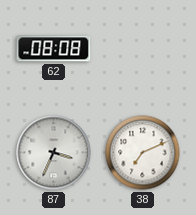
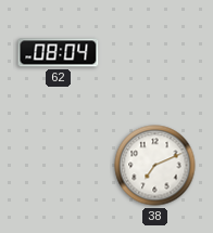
62: 08:08 -> 08:04
87: 3:34 -> none
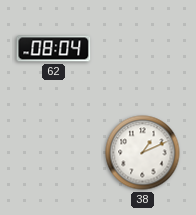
38: 7:11 -> 1:11
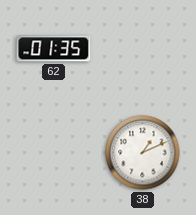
62: 08:04 -> 01:35
